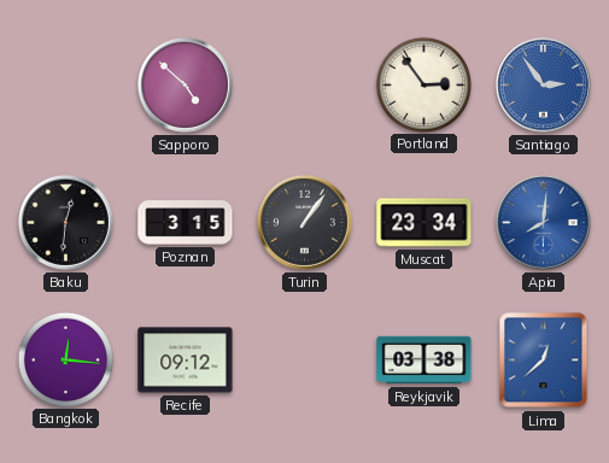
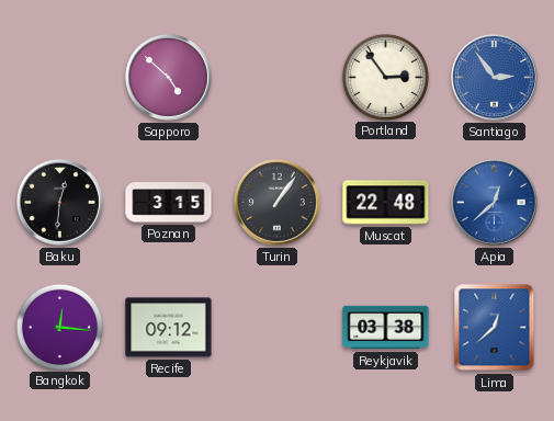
Muscat: 23:34 -> 22:48
Apia: 8:01 -> 12:38
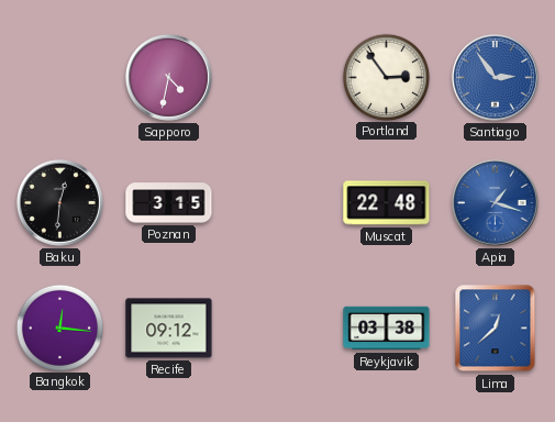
Sapporo: 4:52 -> 4:32
Turin: 1:06 -> none
Apia: 12:38 -> 1:18
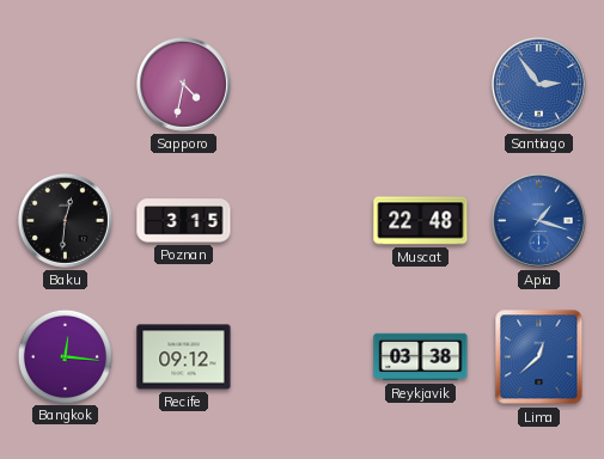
Portland: 2:54 -> none
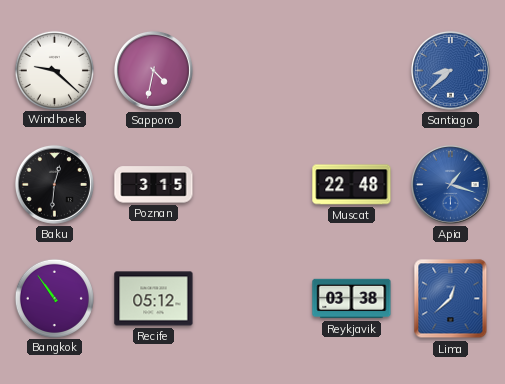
Windhoek: none -> 9:22
Santiago: 2:54 -> 8:38
Bangkok: 12:16 -> 10:54
Recife: 09:12 -> 05:12
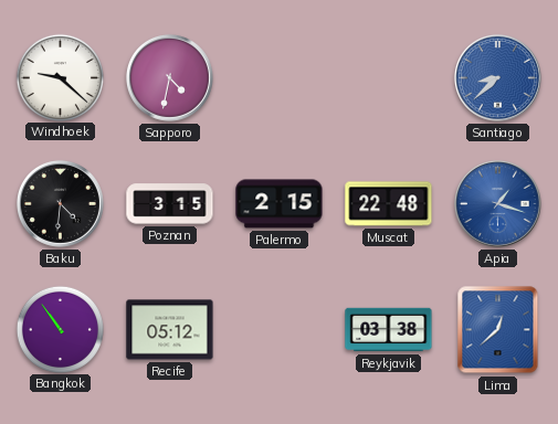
Baku: 12:31 -> 4:31
Palermo: none -> 2:15
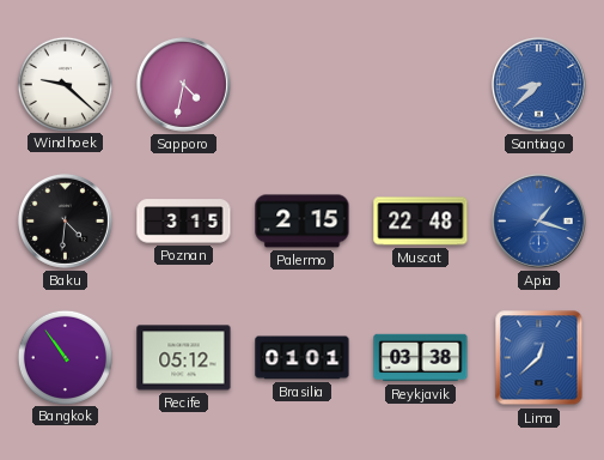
Brasilia: none -> 01:01
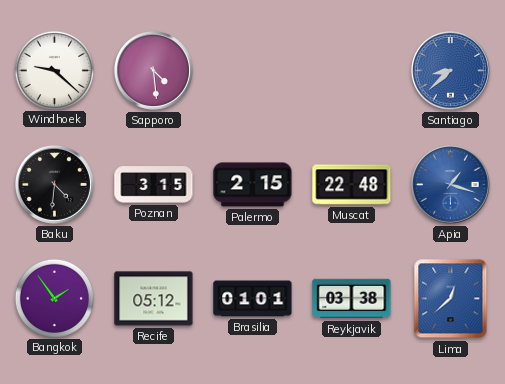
Sapporo: 4:32 -> 4:29
Bangkok: 10:54 -> 1:54
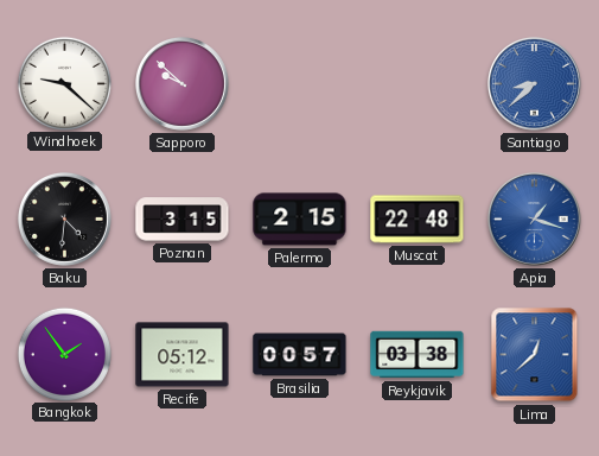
Sapporo: 4:29 -> 9:52
Brasilia: 01:01 -> 00:57
